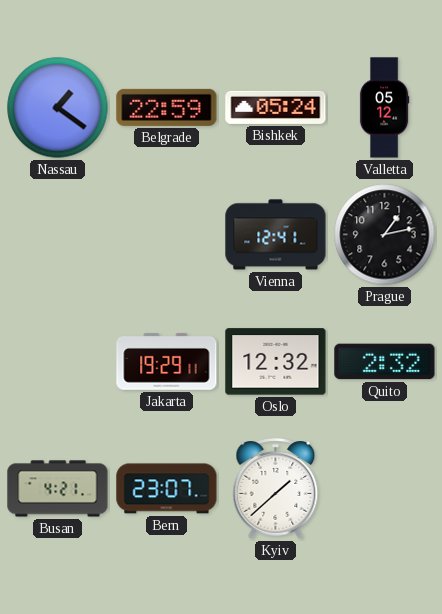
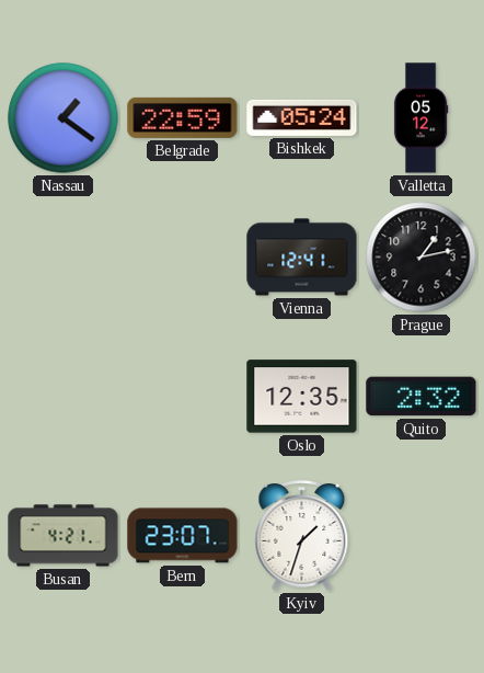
Jakarta: 19:29 -> none
Oslo: 12:32 -> 12:35
Kyiv: 1:38 -> 1:33
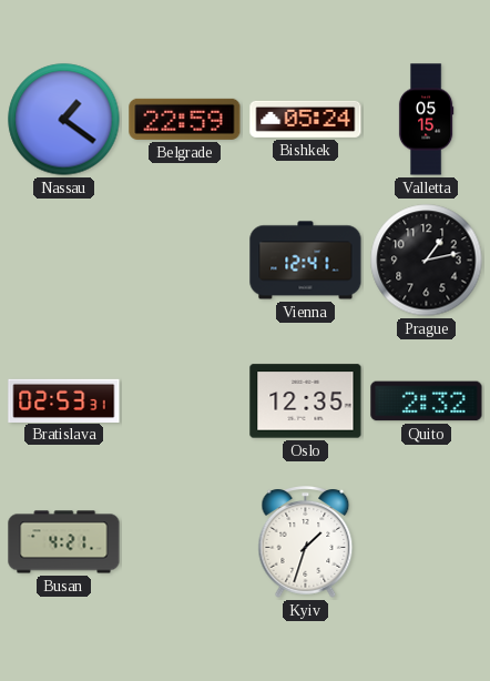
Valletta: 05:12 -> 05:15
Bratislava: none -> 02:53
Bern: 23:07 -> none
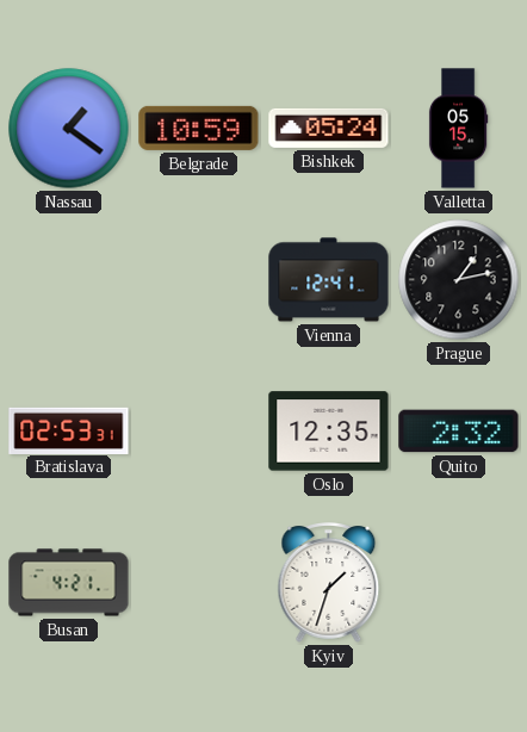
Belgrade: 22:59 -> 10:59
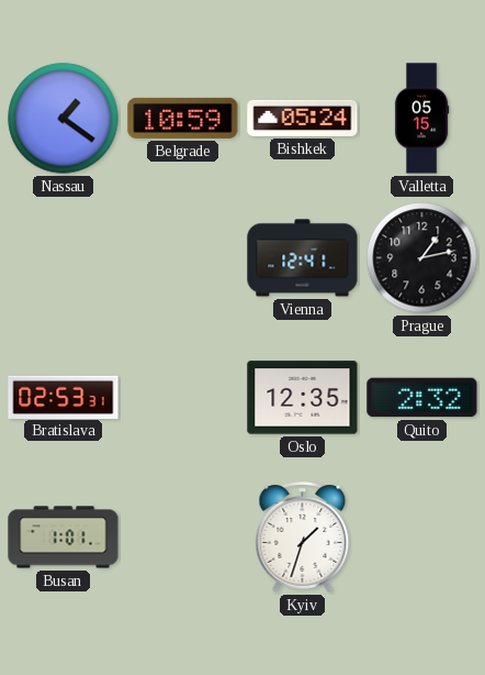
Busan: 4:21 -> 1:01
